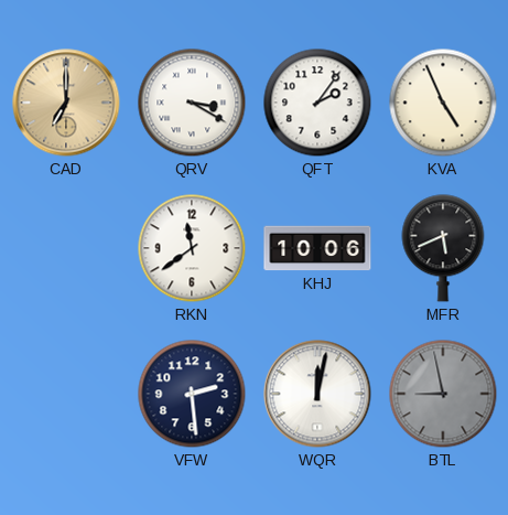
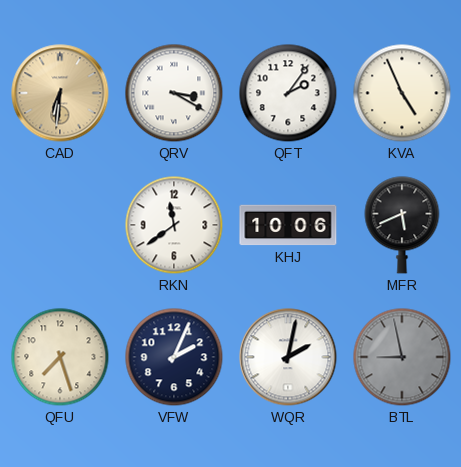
CAD: 7:00 -> 6:31
QFU: none -> 7:27
VFW: 2:29 -> 2:04
WQR: 12:02 -> 2:02
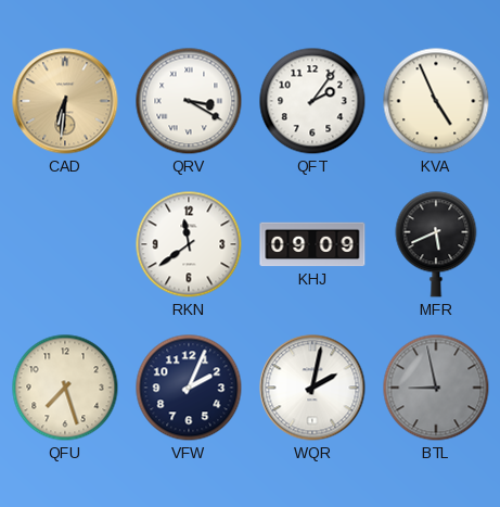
KHJ: 10:06 -> 09:09
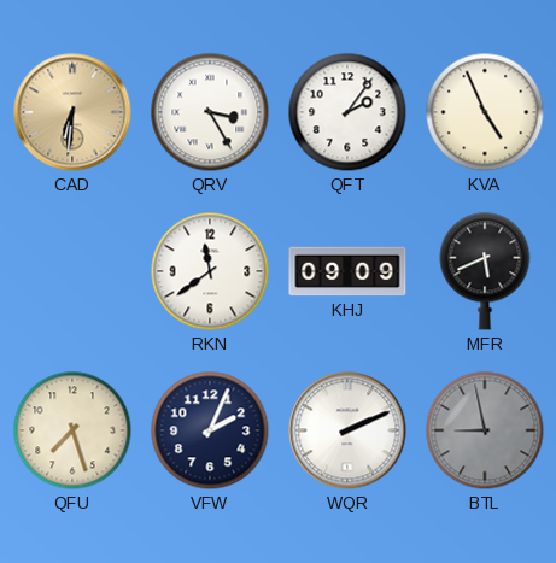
QRV: 3:20 -> 3:25
WQR: 2:02 -> 2:11
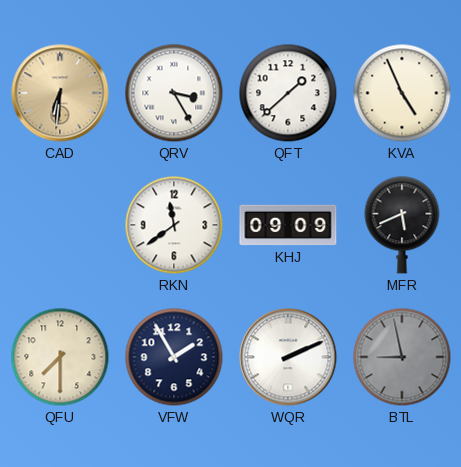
QFT: 2:06 -> 1:38
QFU: 7:27 -> 7:30
VFW: 2:04 -> 1:55
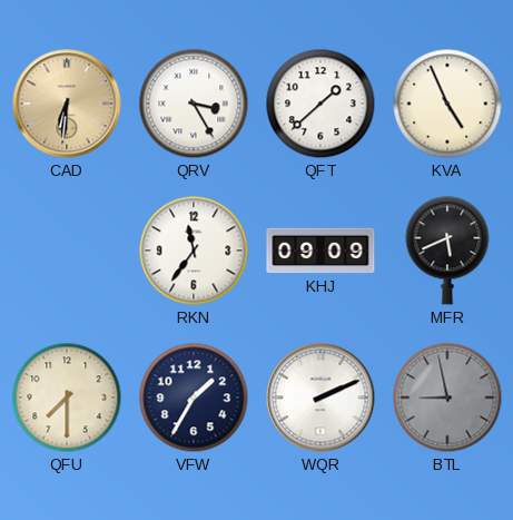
RKN: 11:39 -> 11:36
VFW: 1:55 -> 1:35
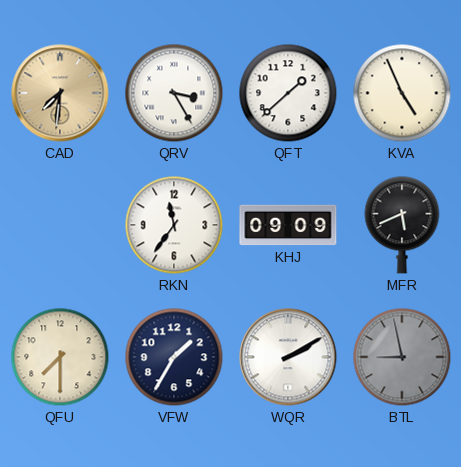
CAD: 6:31 -> 7:31
WQR: 2:11 -> 2:10
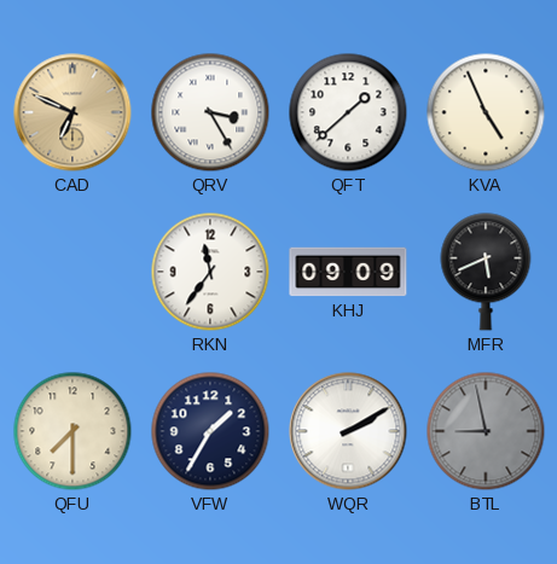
CAD: 7:31 -> 6:49
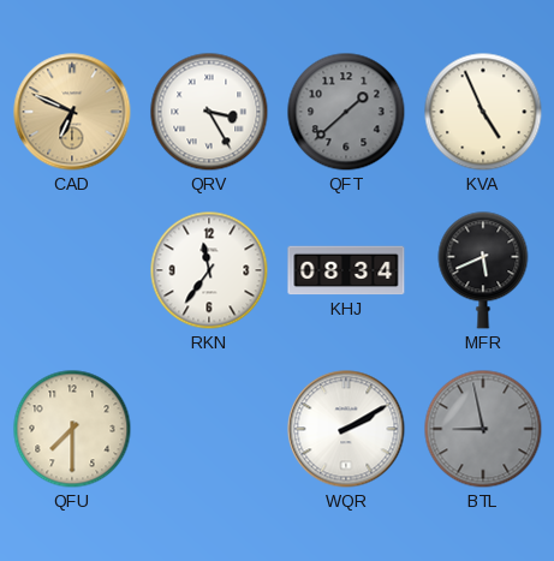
QFT dial: white -> grey
KHJ: 09:09 -> 08:34
VFW: 1:35 -> none
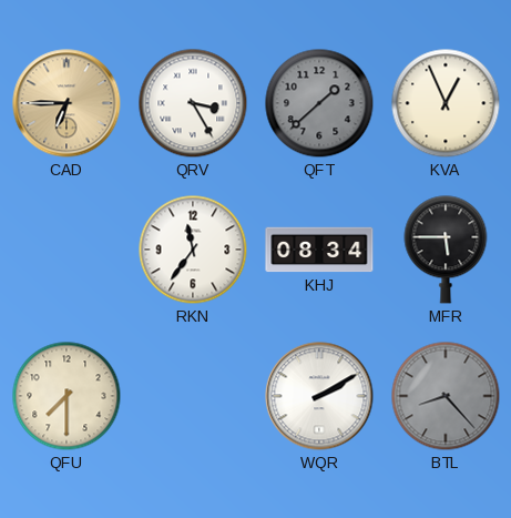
CAD: 6:49 -> 6:45
KVA: 4:56 -> 12:56
MFR: 5:41 -> 5:45
BTL: 8:58 -> 8:23
